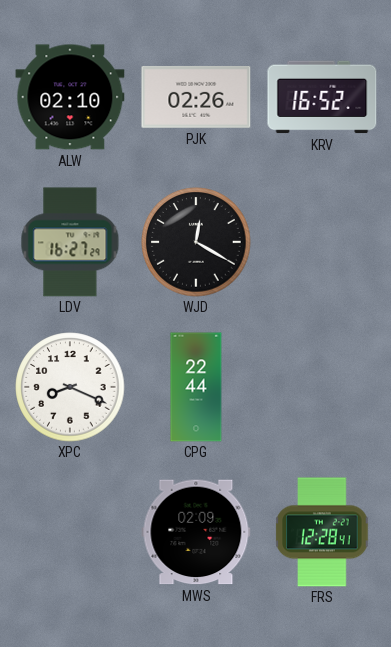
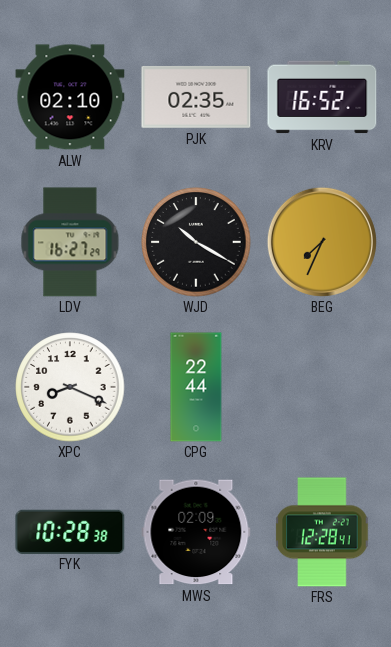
PJK: 02:26 -> 02:35
WJD: 12:20 -> 10:20
BEG: none -> 7:34
FYK: none -> 10:28
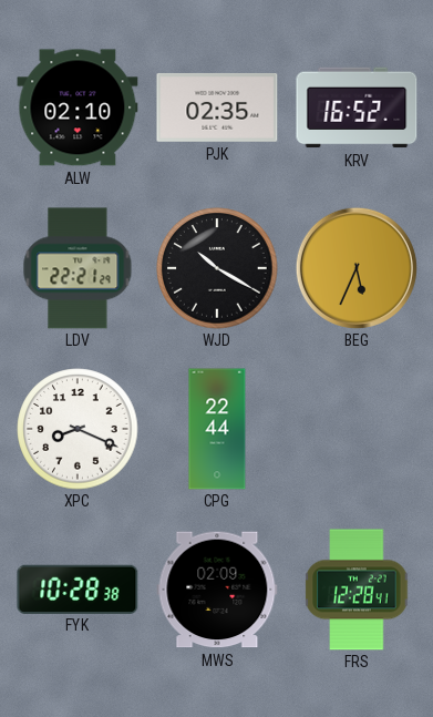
LDV: 16:27 -> 22:21
BEG: 7:34 -> 5:34
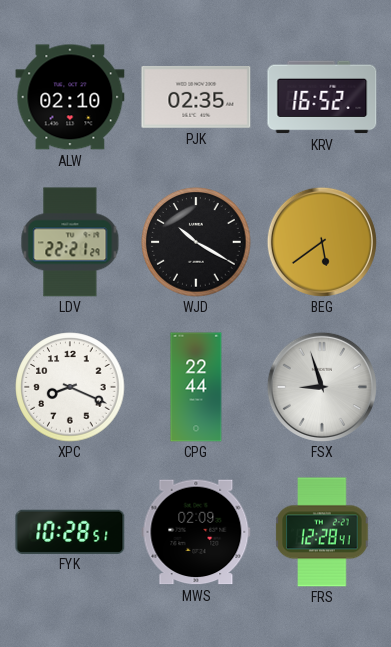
BEG: 5:34 -> 5:39
FSX: none -> 8:57
FYK: 10:28:38 -> 10:28:51
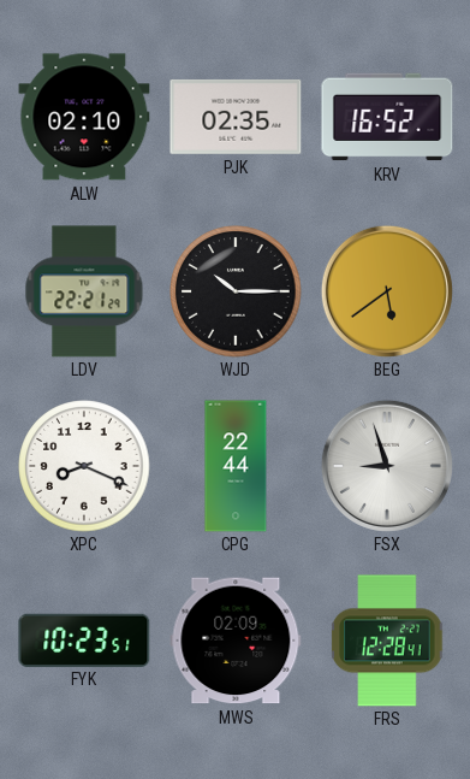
WJD: 10:20 -> 10:15
FYK: 10:28 -> 10:23
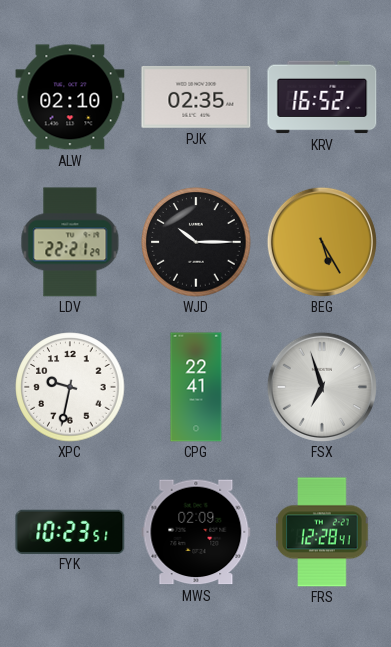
BEG: 5:39 -> 5:25
XPC: 8:19 -> 9:32
CPG: 22:44 -> 22:41
FSX: 8:57 -> 6:57
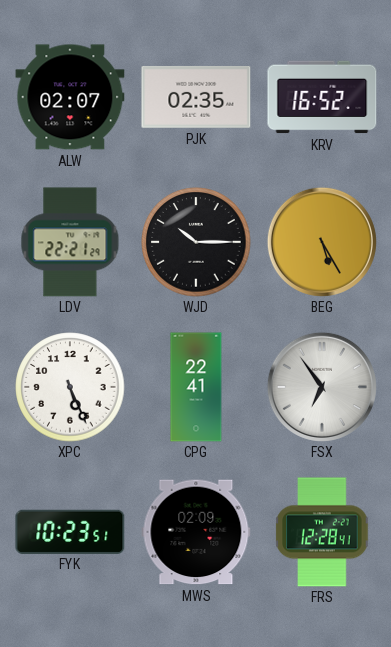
ALW: 02:10 -> 02:07
XPC: 9:32 -> 5:26
FSX: 6:57 -> 6:54
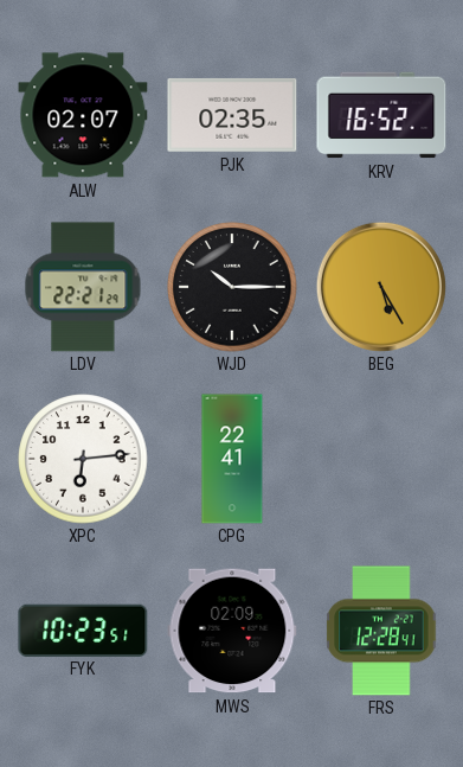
XPC: 5:26 -> 6:14
FSX: 6:54 -> none
